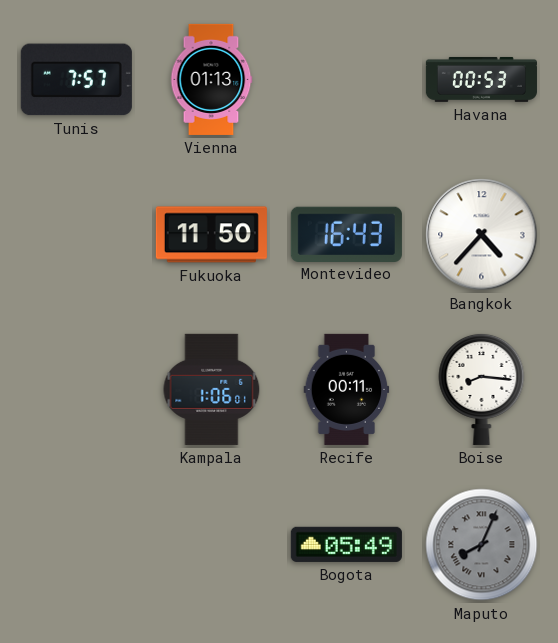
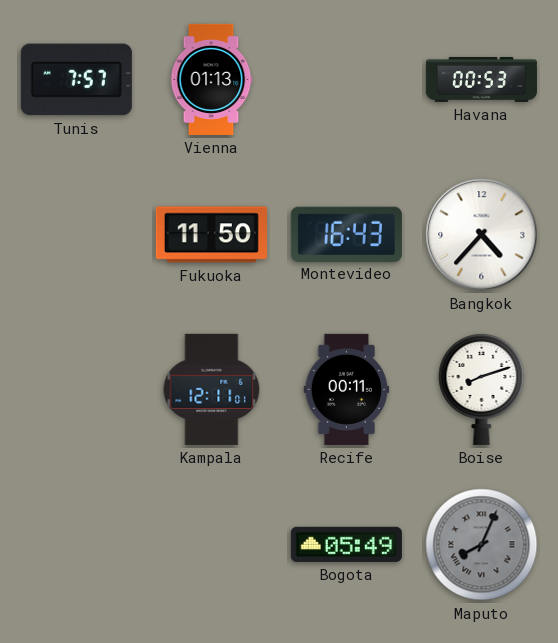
Kampala: 1:06 -> 12:11
Boise: 8:16 -> 8:12
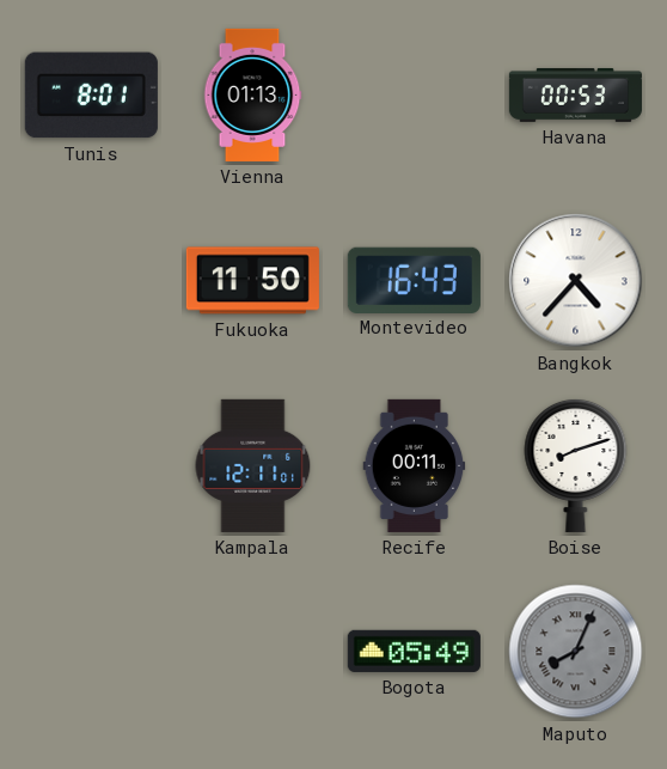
Tunis: 7:57 -> 8:01
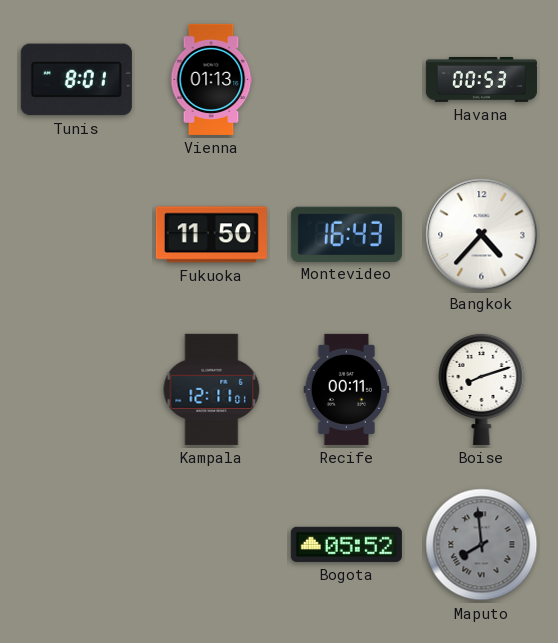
Bogota: 05:49 -> 05:52
Maputo: 8:04 -> 7:59
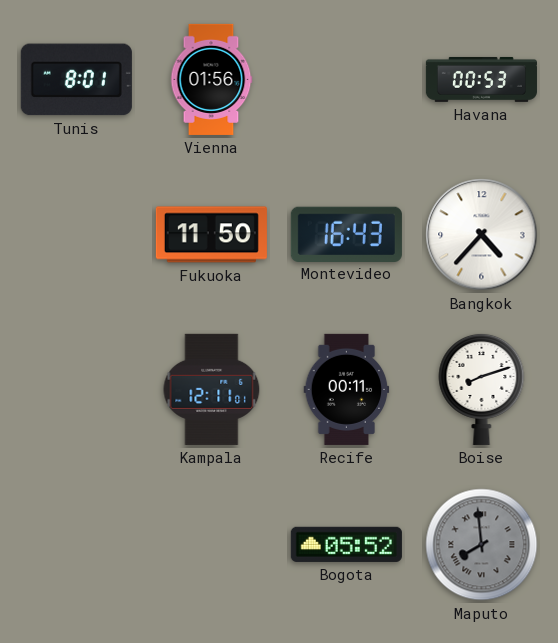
Vienna: 01:13 -> 01:56
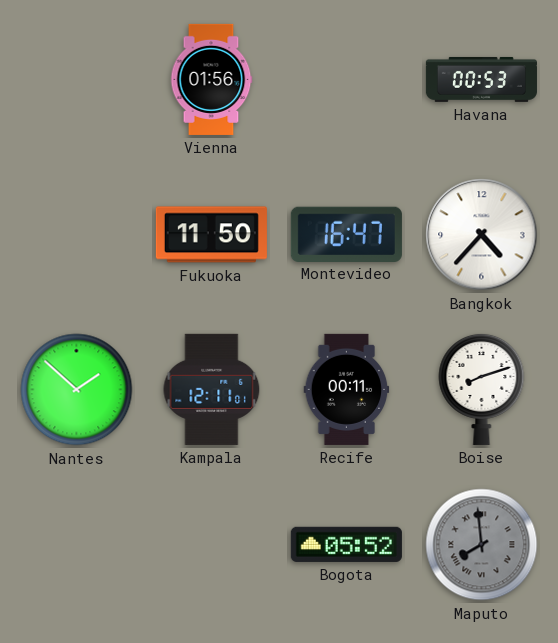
Tunis: 8:01 -> none
Montevideo: 16:43 -> 16:47
Nantes: none -> 1:52
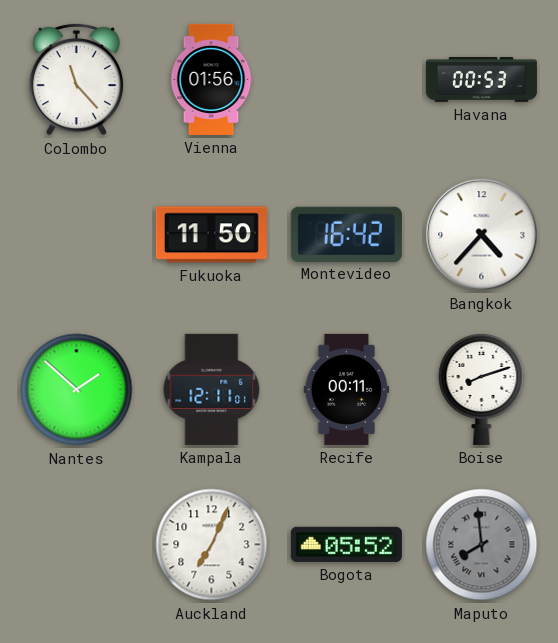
Colombo: none -> 11:23
Montevideo: 16:47 -> 16:42
Auckland: none -> 7:04
